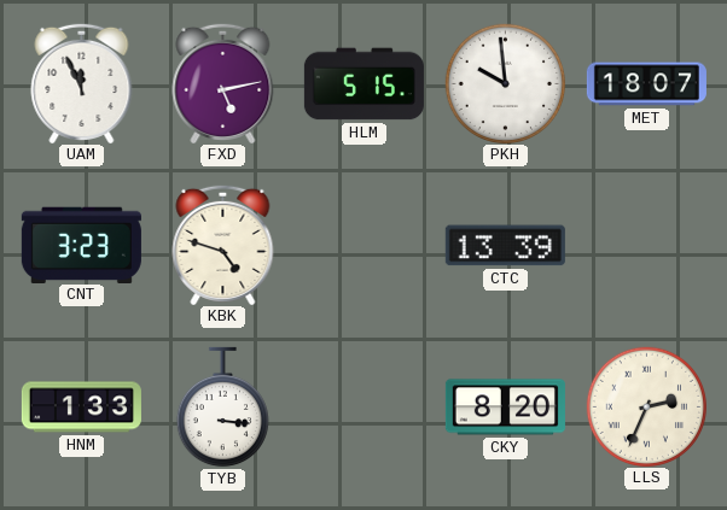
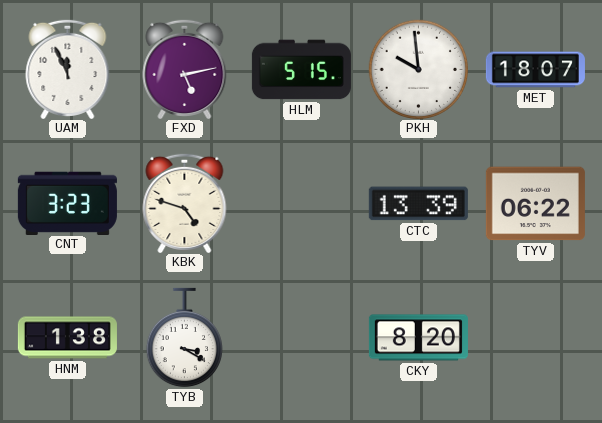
TYV: none -> 06:22
HNM: 1:33 -> 1:38
TYB: 3:16 -> 3:20
LLS: 2:34 -> none
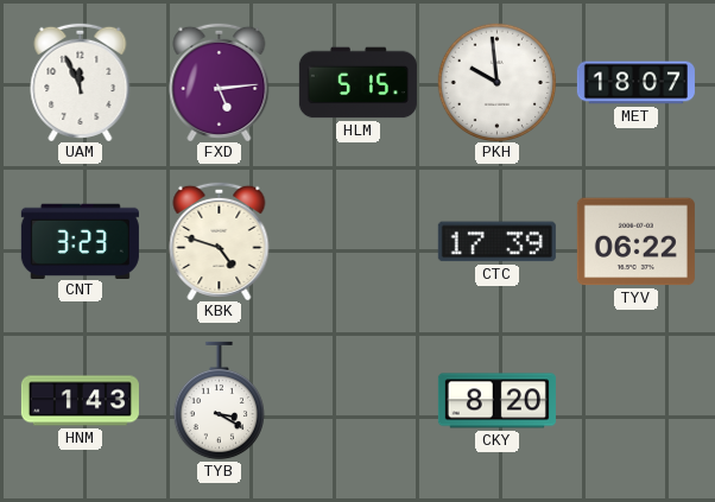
FXD: 5:13 -> 5:14
CTC: 13:39 -> 17:39
HNM: 1:38 -> 1:43
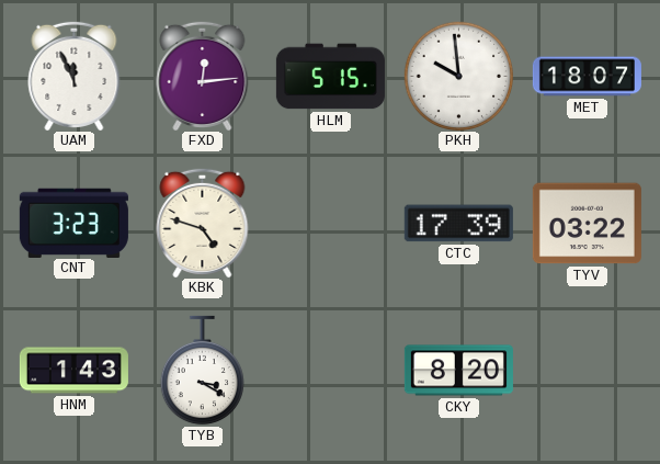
FXD: 5:14 -> 12:14
TYV: 06:22 -> 03:22
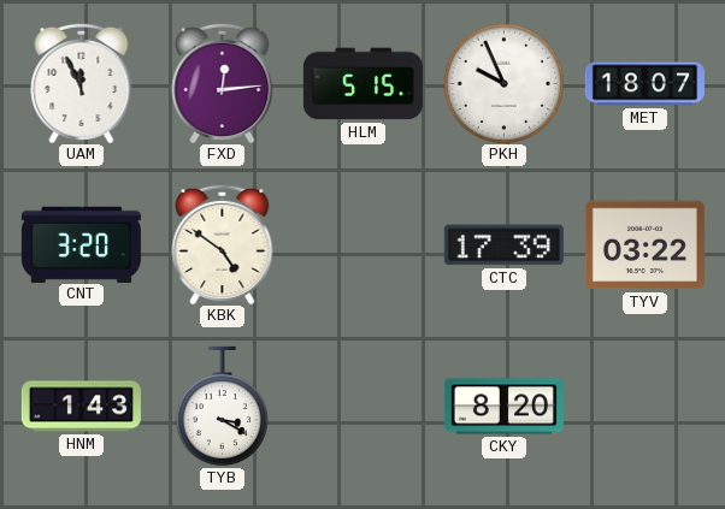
PKH: 9:59 -> 9:56
CNT: 3:23 -> 3:20
KBK: 4:48 -> 4:51
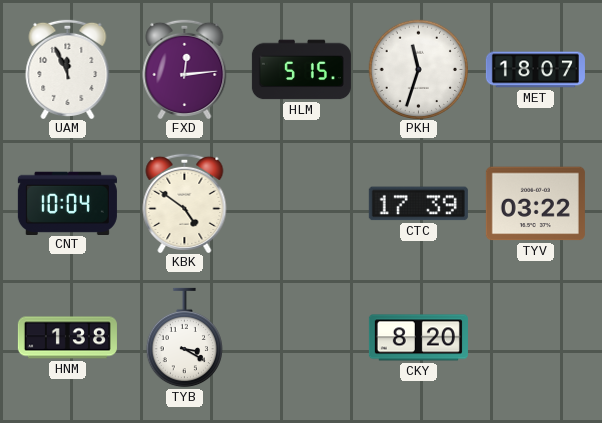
PKH: 9:56 -> 11:33
CNT: 3:20 -> 10:04
HNM: 1:43 -> 1:38
